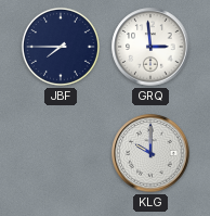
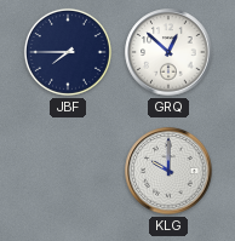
GRQ: 2:59 -> 12:52
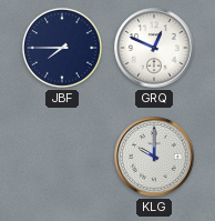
GRQ: 12:52 -> 12:49
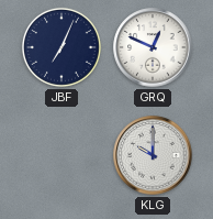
JBF: 7:45 -> 7:04
